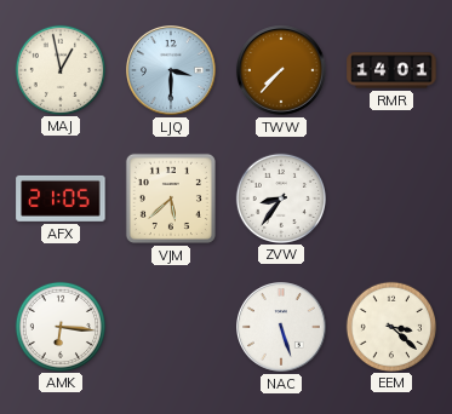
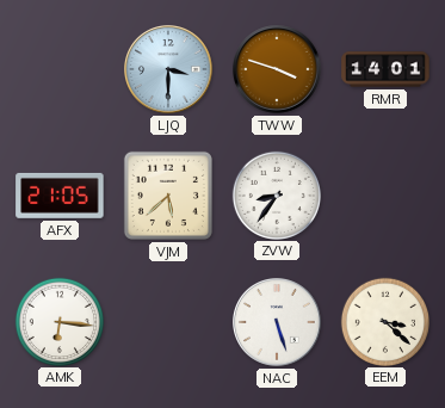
MAJ: 12:58 -> none
TWW: 7:37 -> 3:48
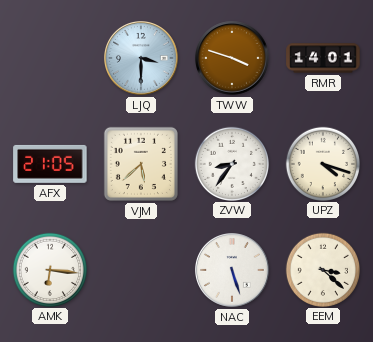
UPZ: none -> 4:18
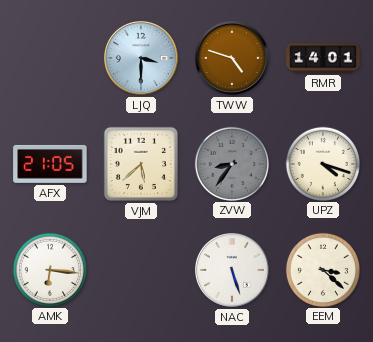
TWW: 3:48 -> 4:48
ZVW dial: white -> grey
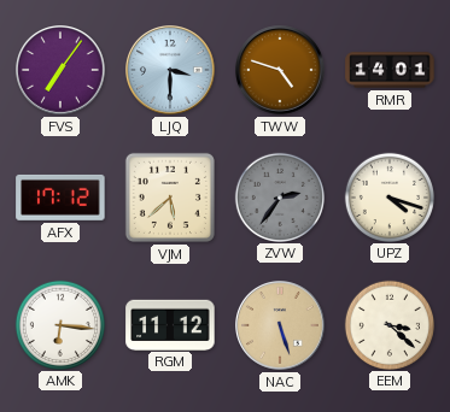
FVS: none -> 7:06
AFX: 21:05 -> 17:12
ZVW: 8:36 -> 2:36
RGM: none -> 11:12
NAC dial: white -> champagne
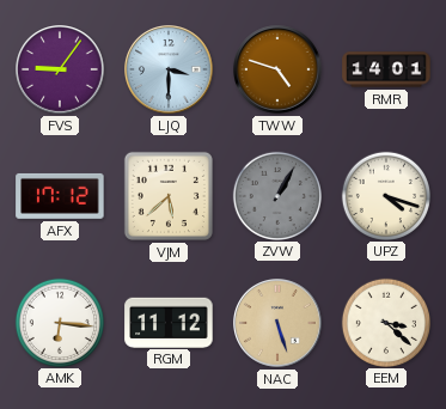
FVS: 7:06 -> 9:06
ZVW: 2:36 -> 1:05
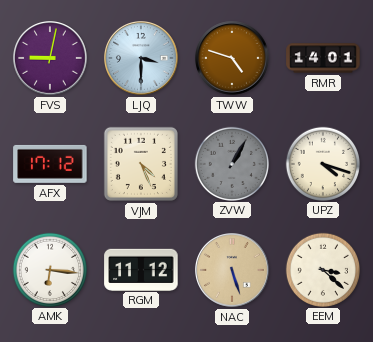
FVS: 9:06 -> 9:02
VJM: 5:38 -> 4:26
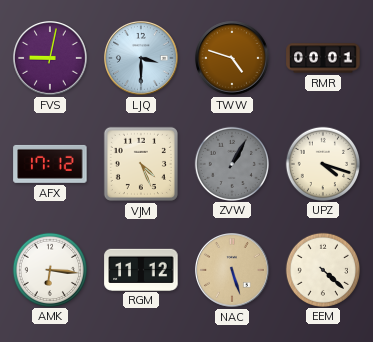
RMR: 14:01 -> 00:01
EEM: 3:22 -> 4:22
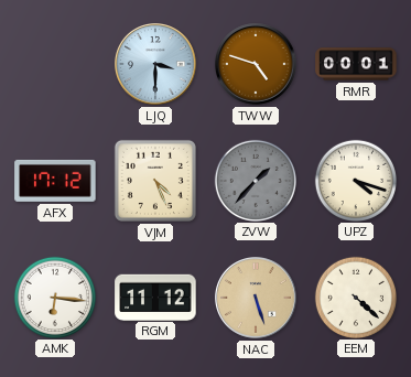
FVS: 9:02 -> none
ZVW: 1:05 -> 1:37
